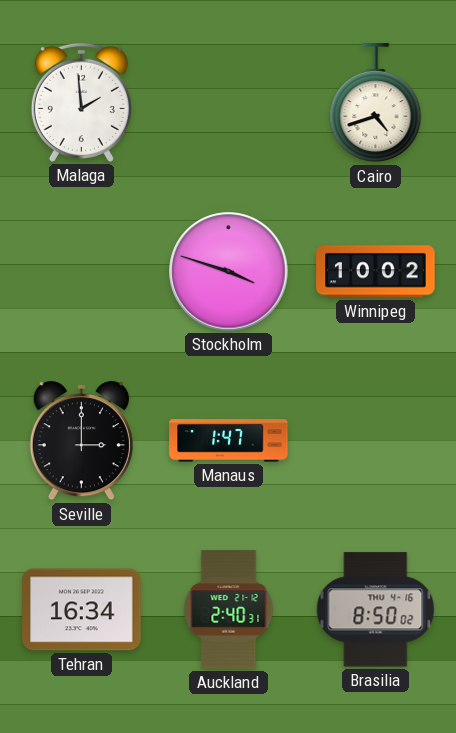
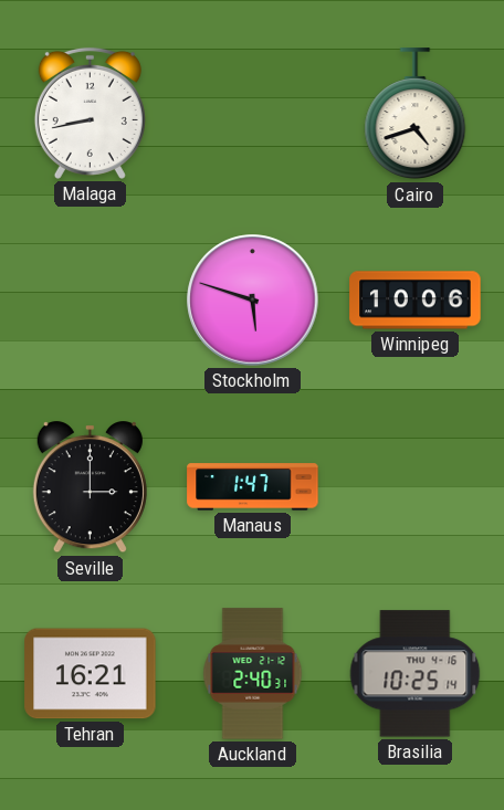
Malaga: 1:59 -> 8:43
Stockholm: 3:48 -> 5:48
Winnipeg: 10:02 -> 10:06
Tehran: 16:34 -> 16:21
Brasilia: 8:50 -> 10:25
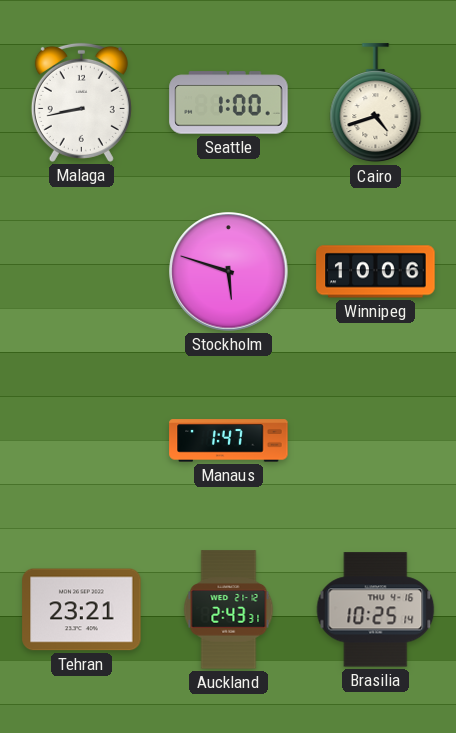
Seattle: none -> 1:00
Seville: 3:00 -> none
Tehran: 16:21 -> 23:21
Auckland: 2:40 -> 2:43
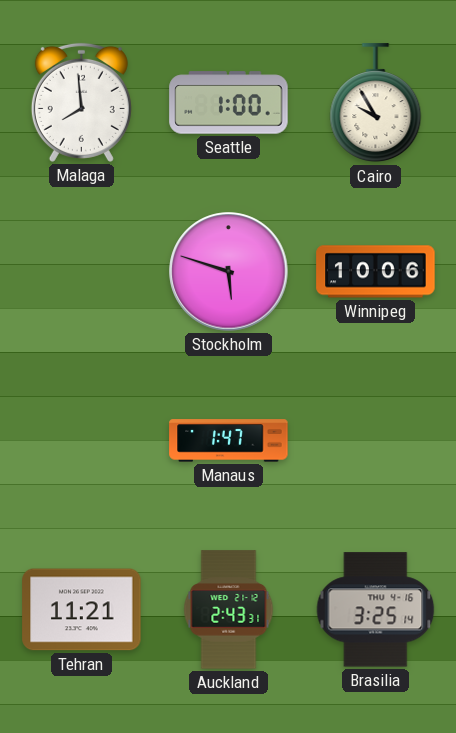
Malaga: 8:43 -> 7:59
Cairo: 4:42 -> 9:55
Tehran: 23:21 -> 11:21
Brasilia: 10:25 -> 3:25
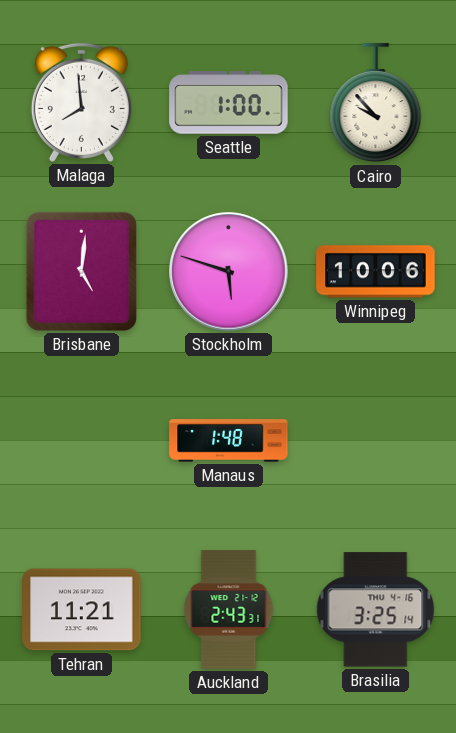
Cairo: 9:55 -> 9:53
Brisbane: none -> 5:01
Manaus: 1:47 -> 1:48
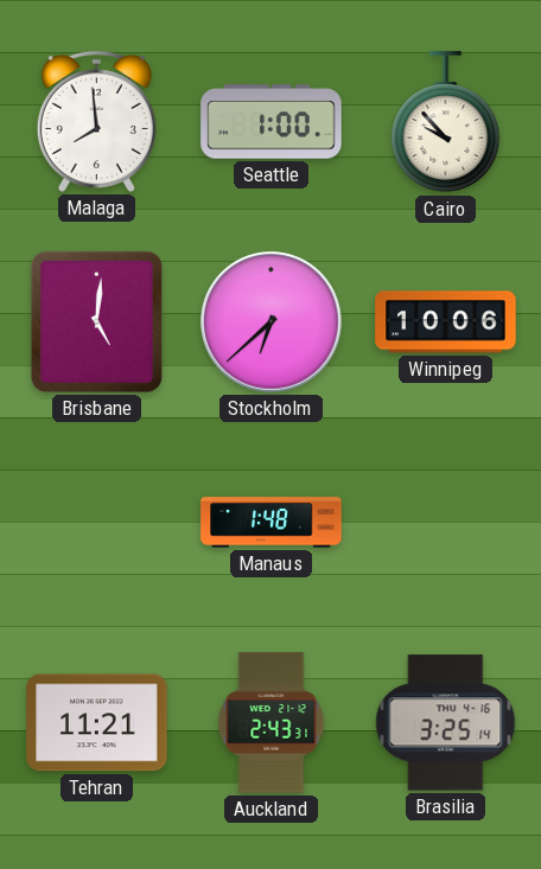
Stockholm: 5:48 -> 6:38
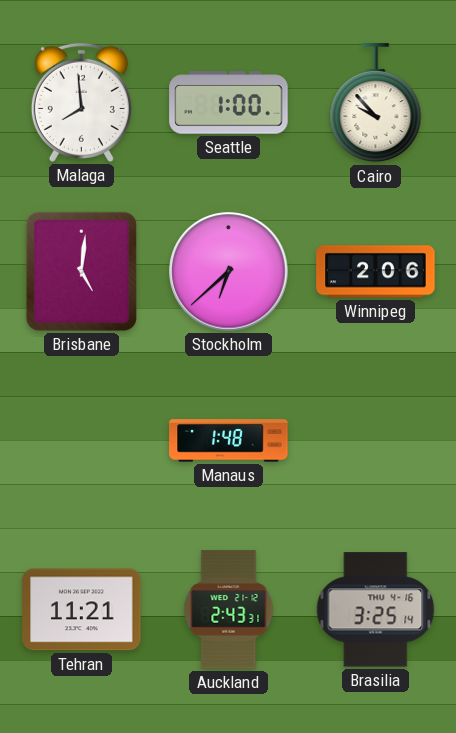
Winnipeg: 10:06 -> 2:06
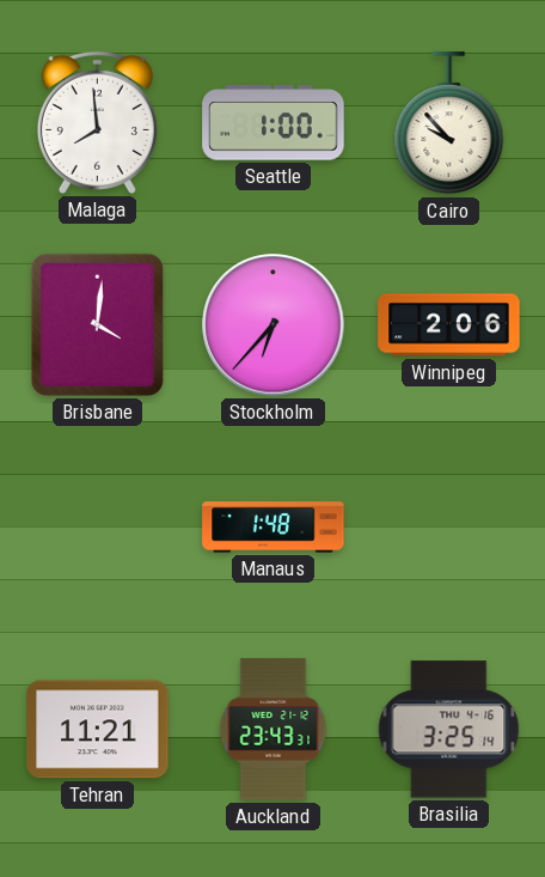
Brisbane: 5:01 -> 4:01
Stockholm: 6:38 -> 6:37
Auckland: 2:43 -> 23:43
